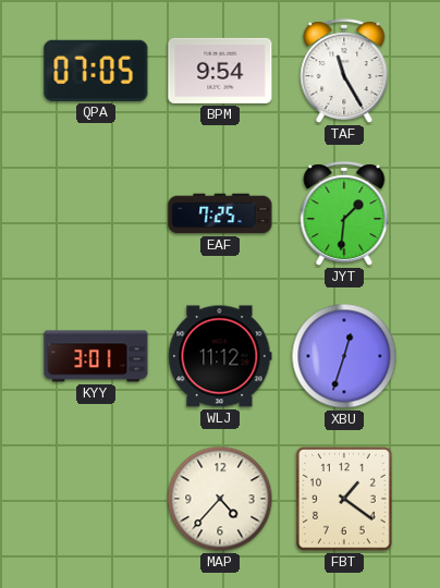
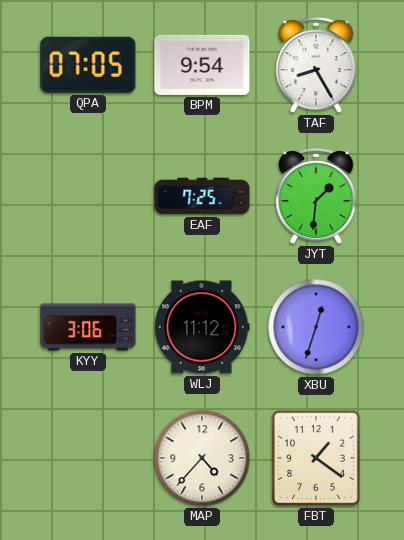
TAF: 11:25 -> 8:25
KYY: 3:01 -> 3:06
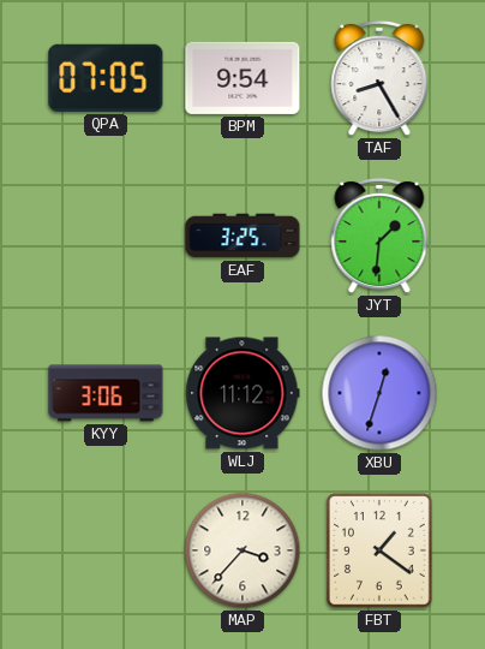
EAF: 7:25 -> 3:25
MAP: 4:37 -> 3:37
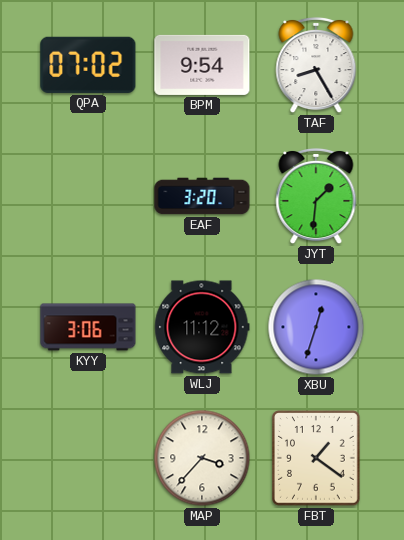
QPA: 07:05 -> 07:02
EAF: 3:25 -> 3:20
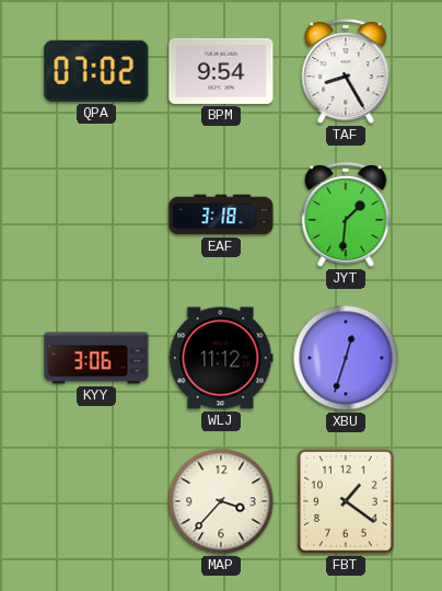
EAF: 3:20 -> 3:18
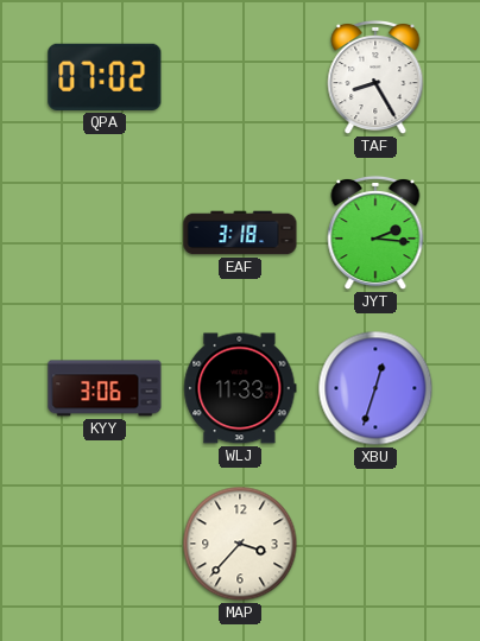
BPM: 9:54 -> none
JYT: 1:31 -> 2:16
WLJ: 11:12 -> 11:33
FBT: 1:21 -> none
